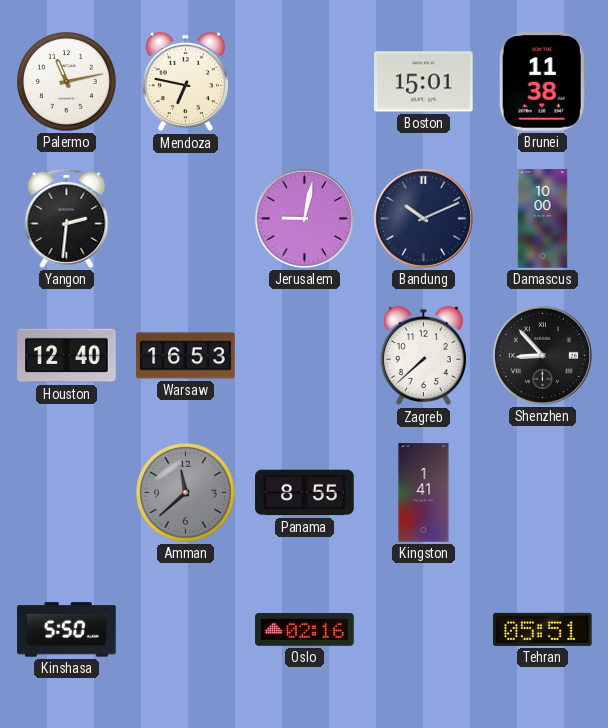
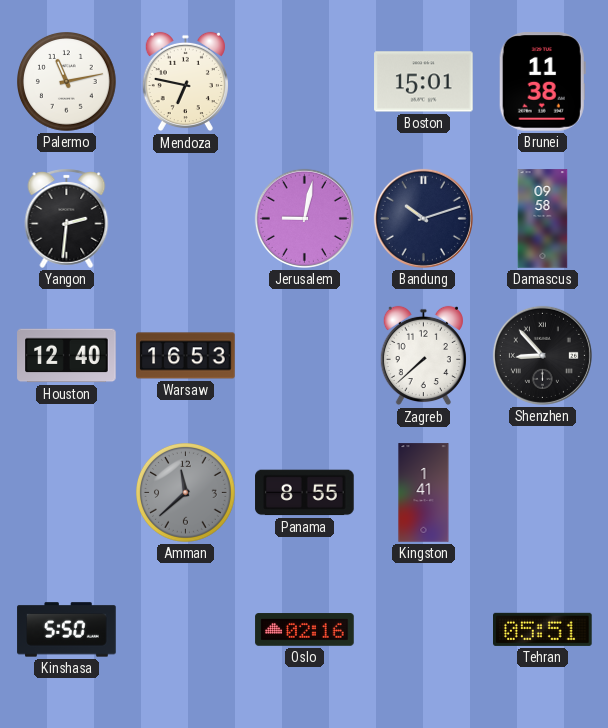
Bandung: 10:11 -> 10:12
Damascus: 10:00 -> 09:58
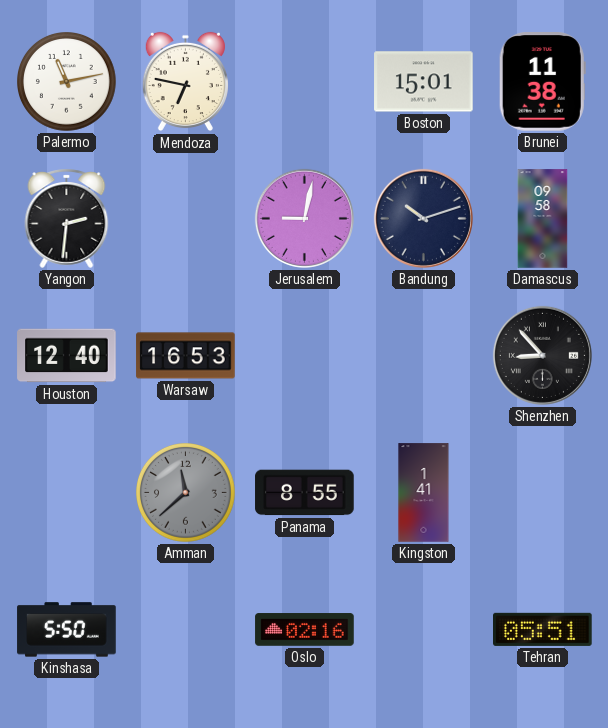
Zagreb: 7:38 -> none
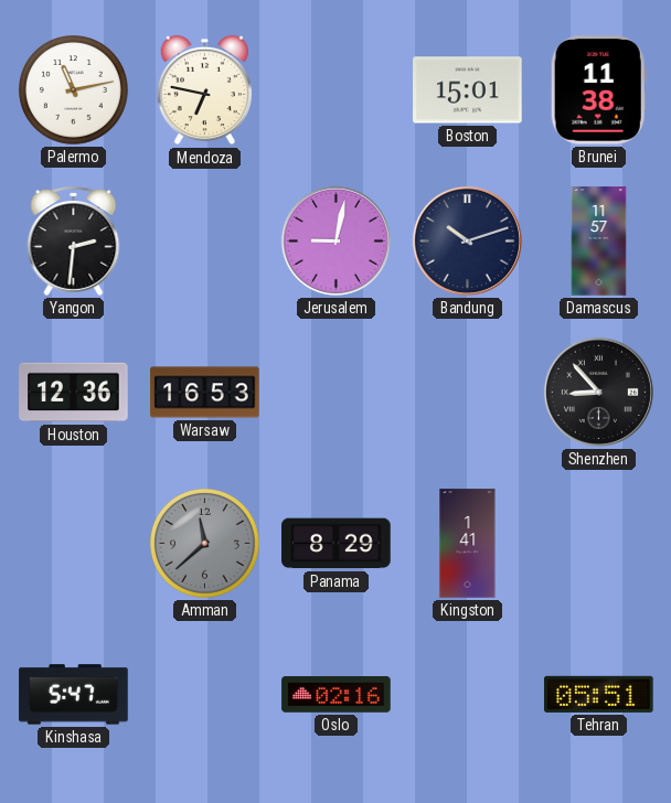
Damascus: 09:58 -> 11:57
Houston: 12:40 -> 12:36
Panama: 8:55 -> 8:29
Kinshasa: 5:50 -> 5:47
